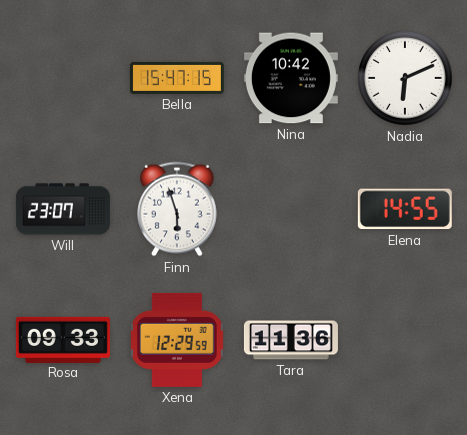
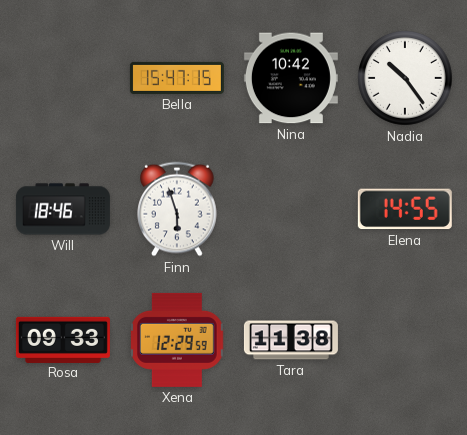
Nadia: 6:11 -> 10:24
Will: 23:07 -> 18:46
Tara: 11:36 -> 11:38
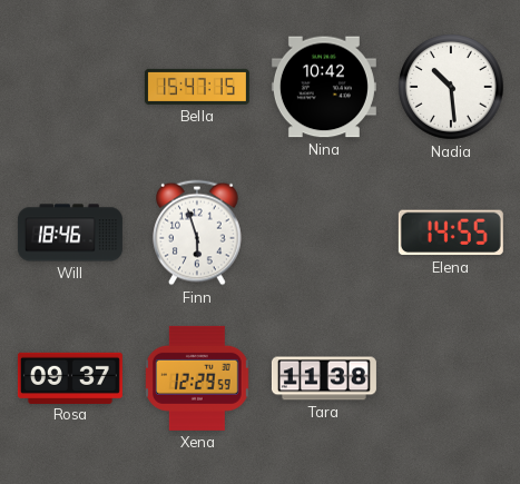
Nadia: 10:24 -> 10:29
Rosa: 09:33 -> 09:37
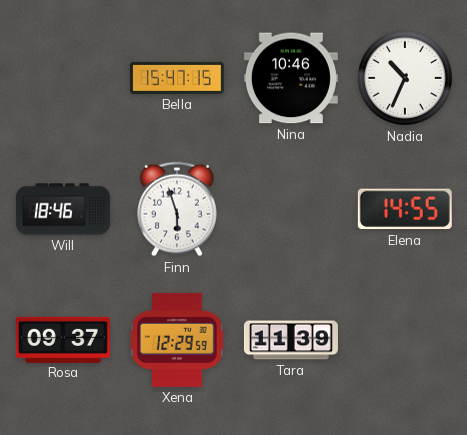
Nina: 10:42 -> 10:46
Nadia: 10:29 -> 10:34
Tara: 11:38 -> 11:39
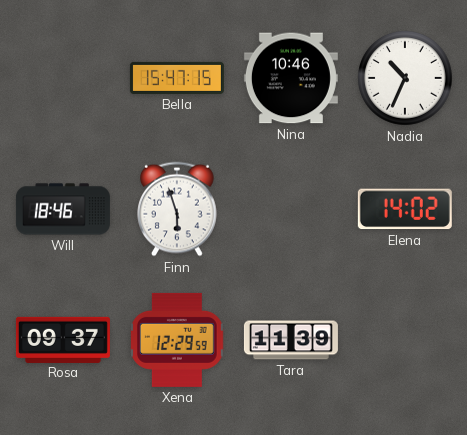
Elena: 14:55 -> 14:02
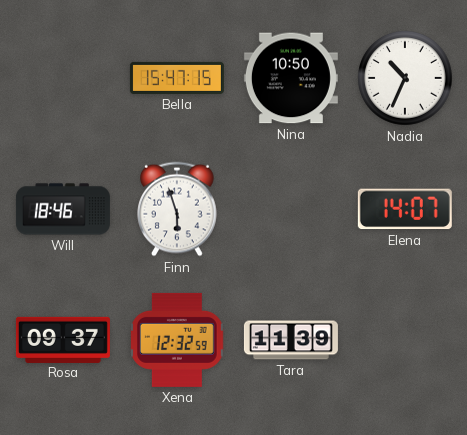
Nina: 10:46 -> 10:50
Elena: 14:02 -> 14:07
Xena: 12:29 -> 12:32
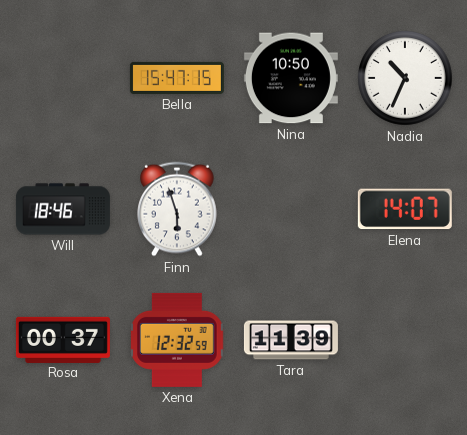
Rosa: 09:37 -> 00:37
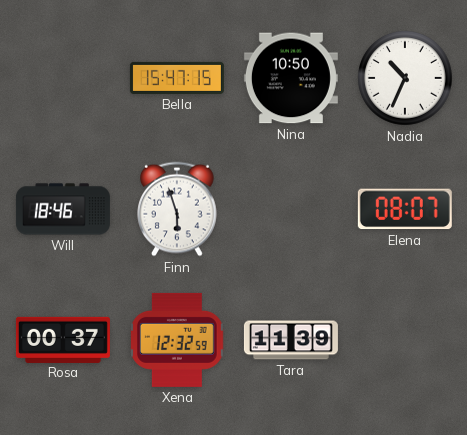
Elena: 14:07 -> 08:07
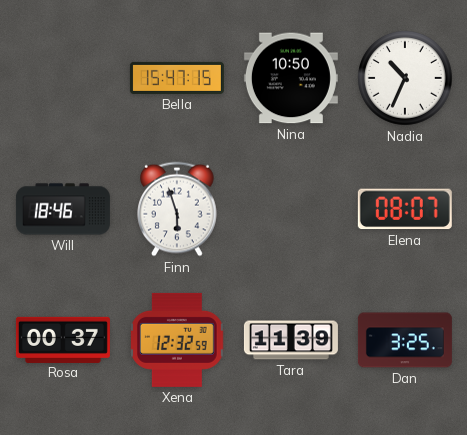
Dan: none -> 3:25
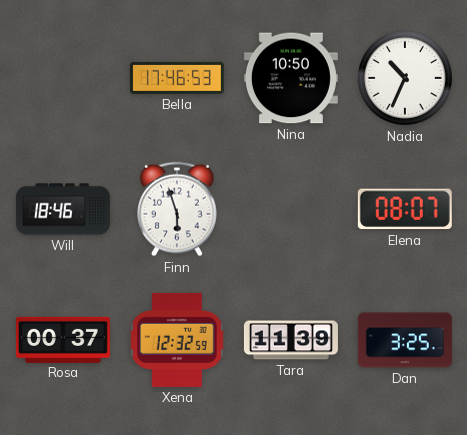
Bella: 15:47 -> 17:46
